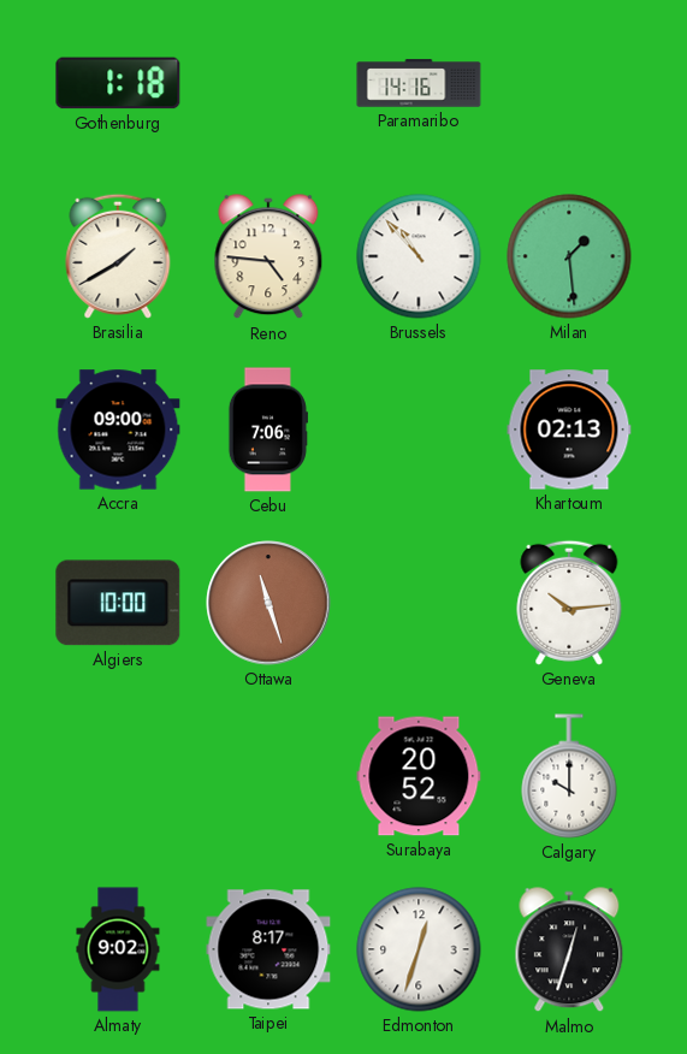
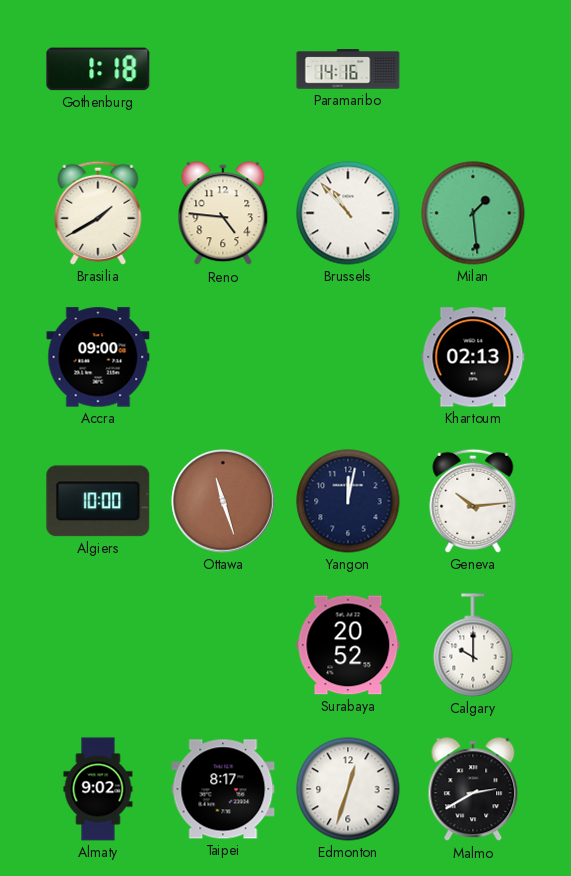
Cebu: 7:06 -> none
Yangon: none -> 12:02
Malmo: 12:33 -> 2:40
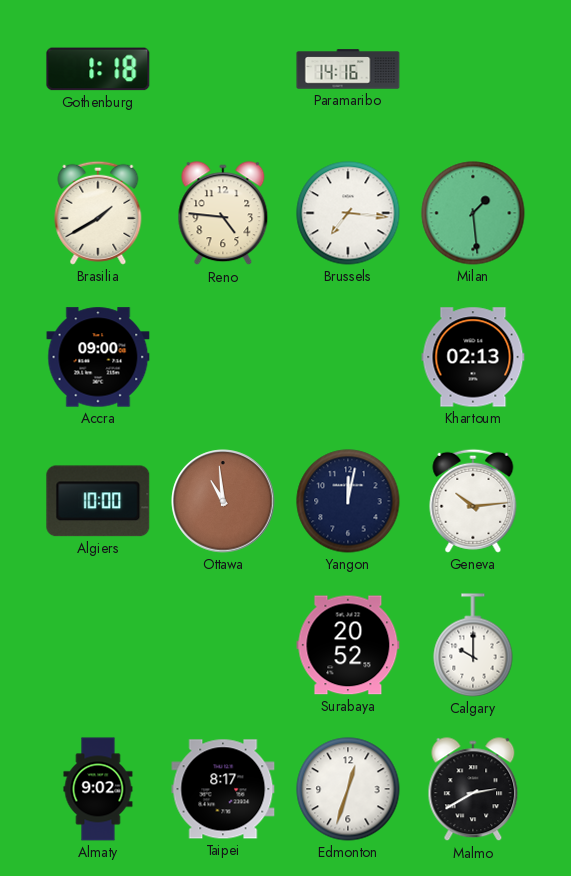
Brussels: 10:53 -> 7:16
Ottawa: 11:27 -> 10:59
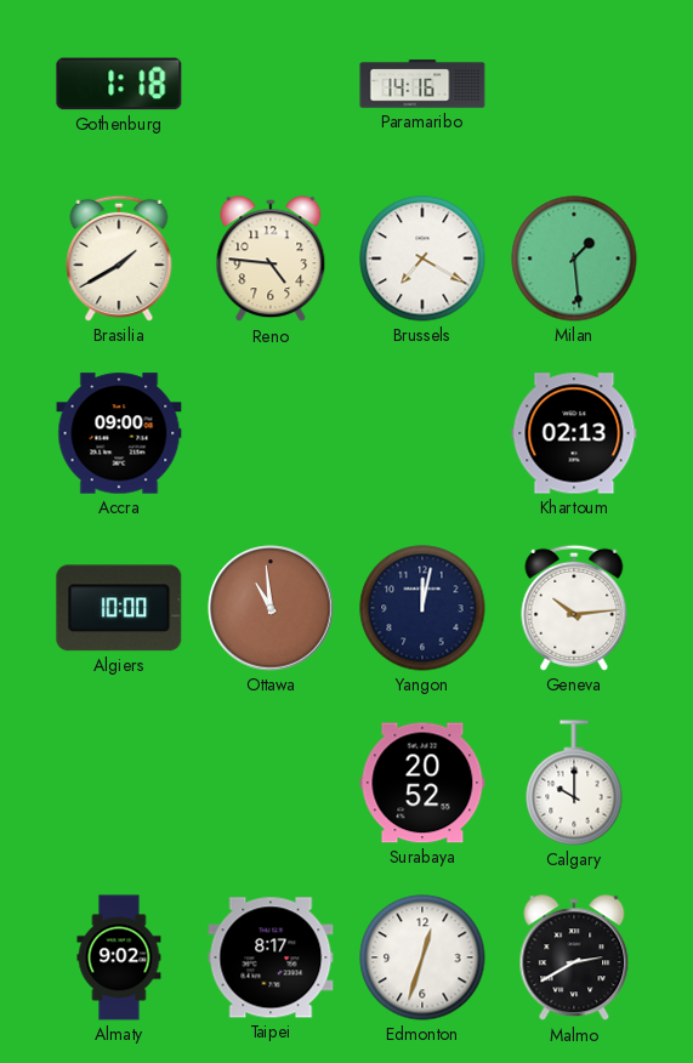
Brussels: 7:16 -> 7:20
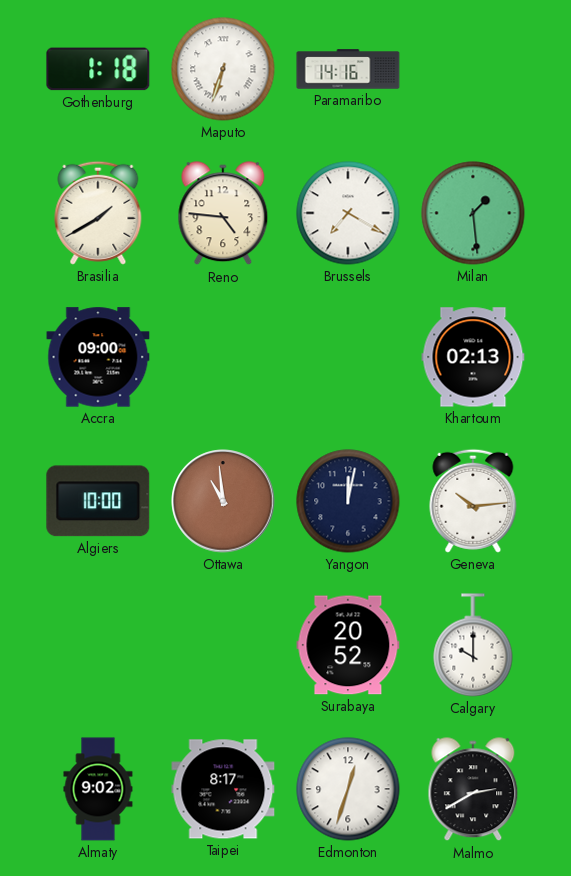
Maputo: none -> 6:33
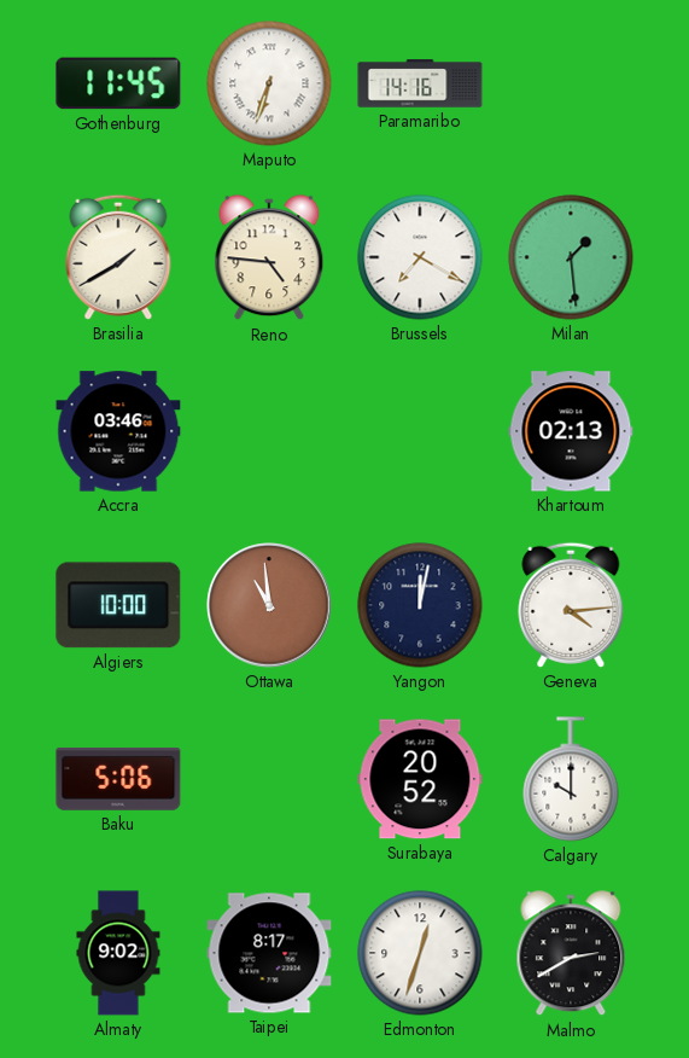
Gothenburg: 1:18 -> 11:45
Accra: 09:00 -> 03:46
Geneva: 10:14 -> 4:14
Baku: none -> 5:06
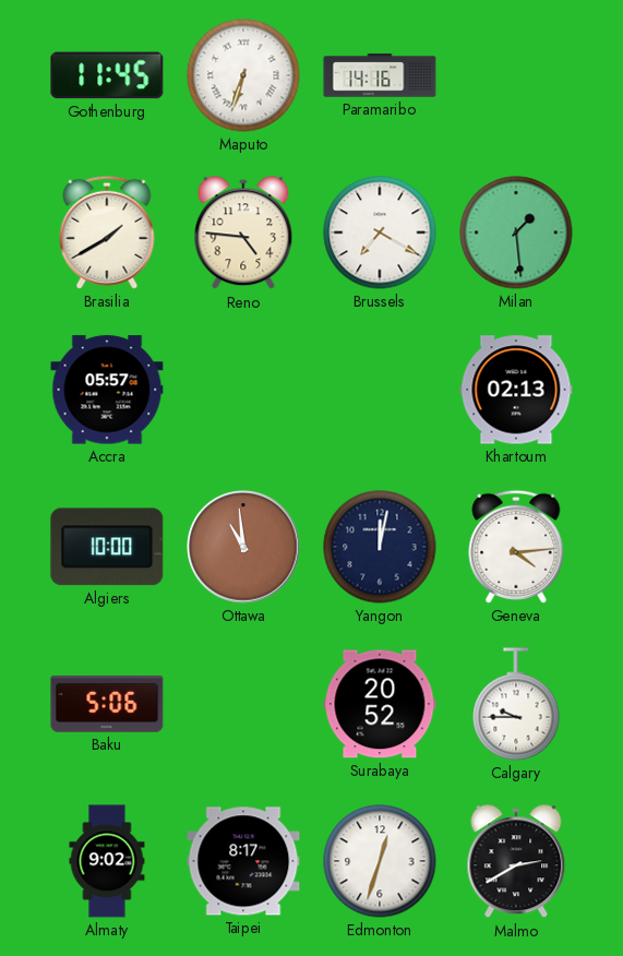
Accra: 03:46 -> 05:57
Calgary: 10:00 -> 9:45
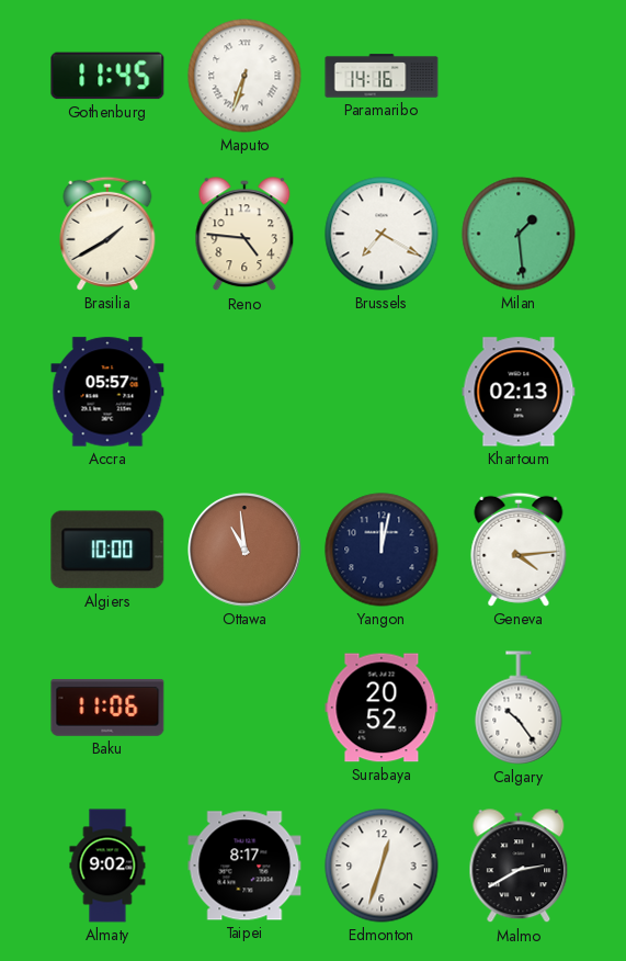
Baku: 5:06 -> 11:06
Calgary: 9:45 -> 10:24
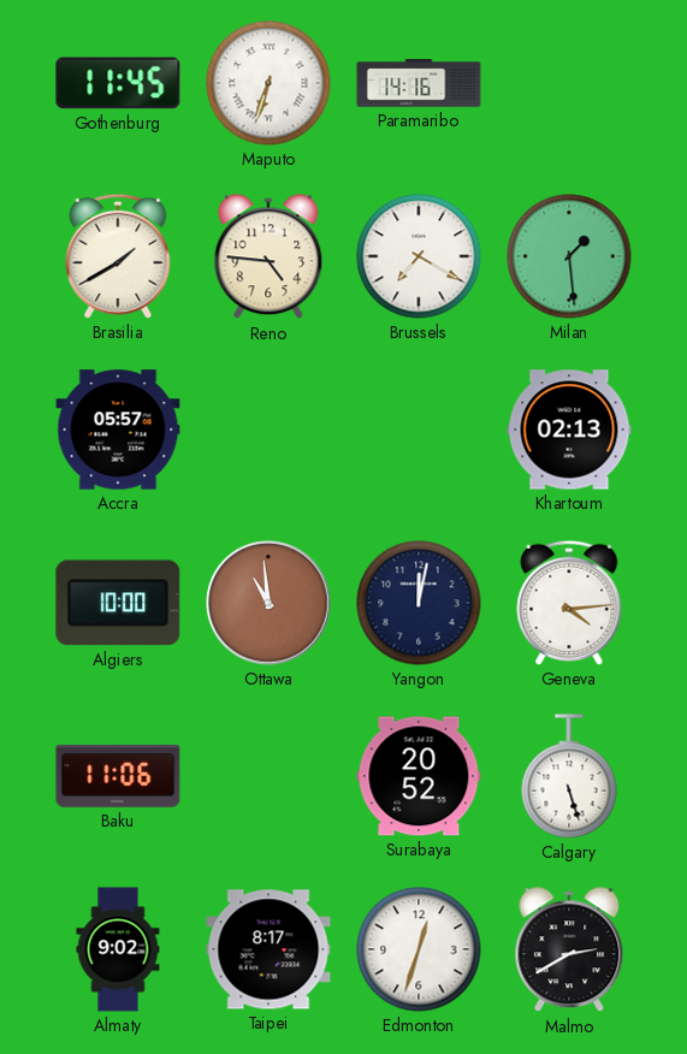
Calgary: 10:24 -> 5:27
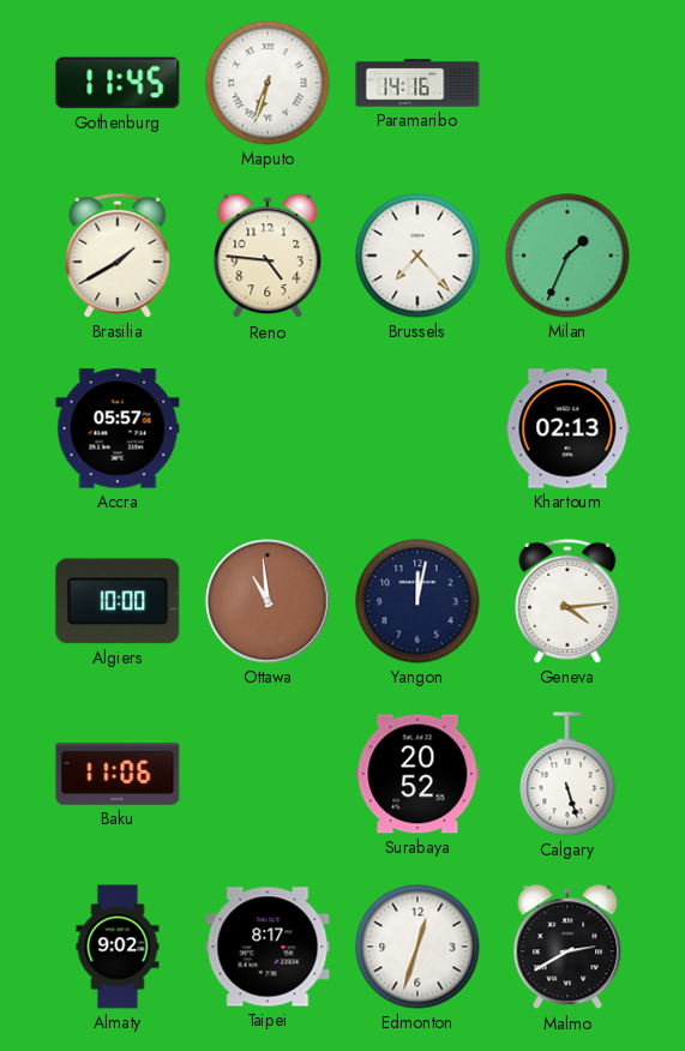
Brussels: 7:20 -> 7:23
Milan: 1:29 -> 1:34
